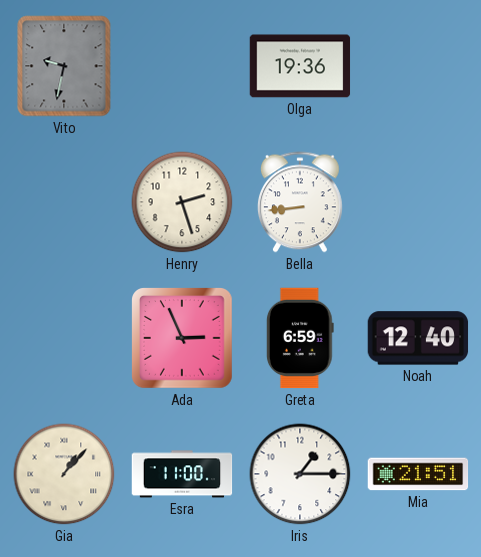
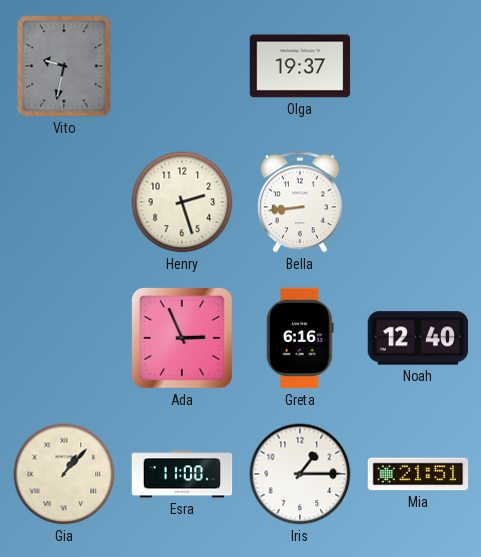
Olga: 19:36 -> 19:37
Greta: 6:59 -> 6:16
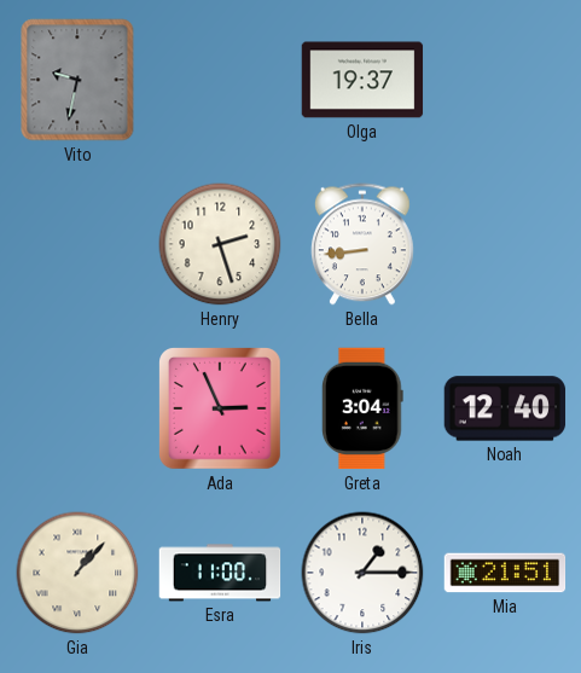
Greta: 6:16 -> 3:04
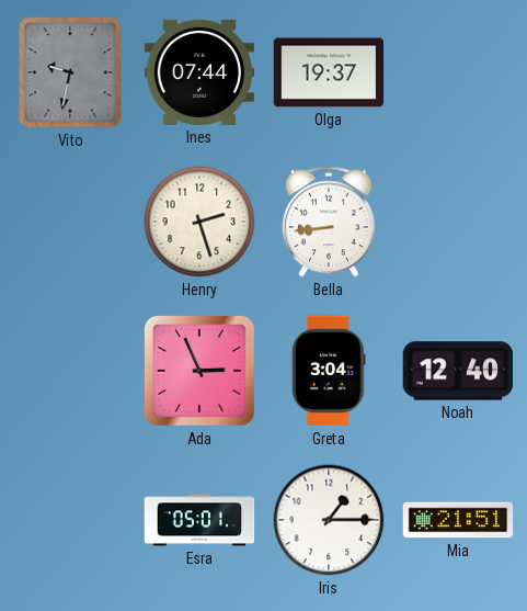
Ines: none -> 07:44
Gia: 1:07 -> none
Esra: 11:00 -> 05:01
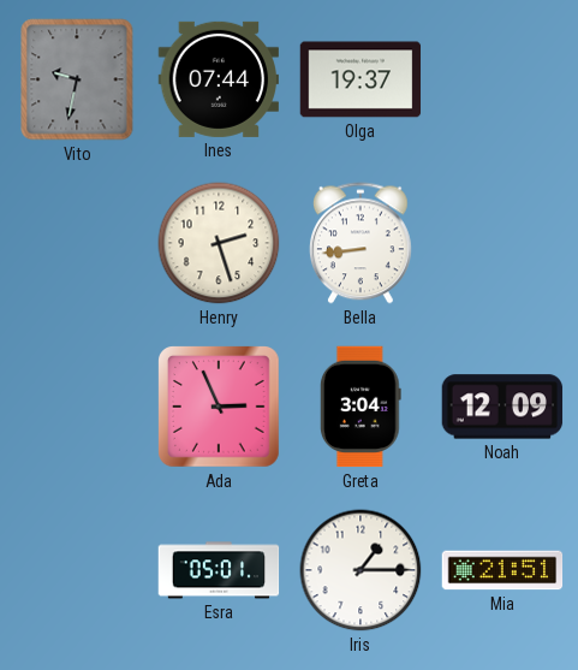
Noah: 12:40 -> 12:09
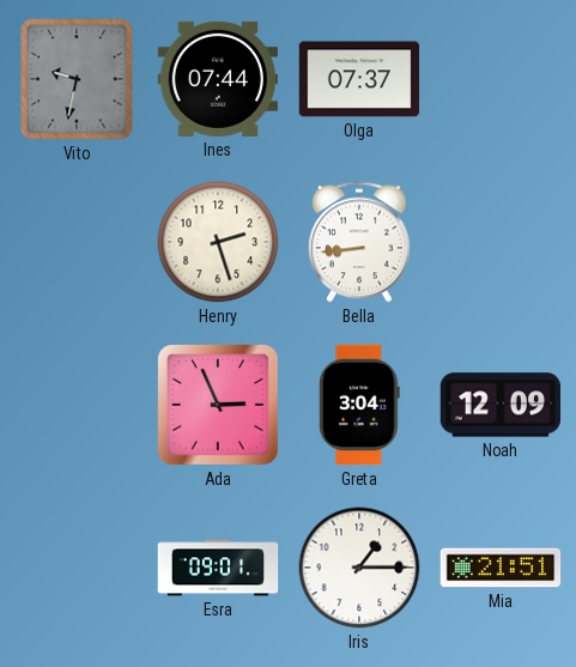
Olga: 19:37 -> 07:37
Esra: 05:01 -> 09:01
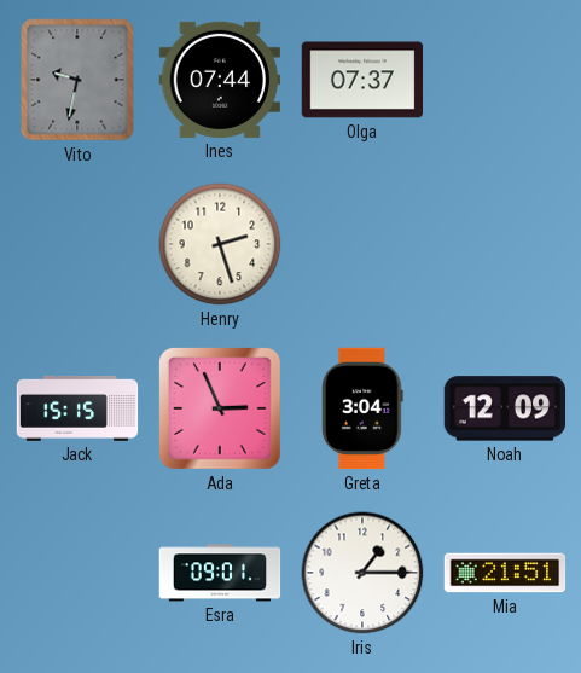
Bella: 8:44 -> none
Jack: none -> 15:15
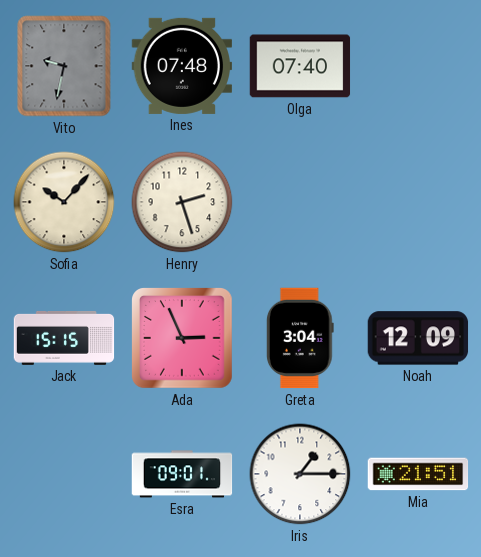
Ines: 07:44 -> 07:48
Olga: 07:37 -> 07:40
Sofia: none -> 10:07
